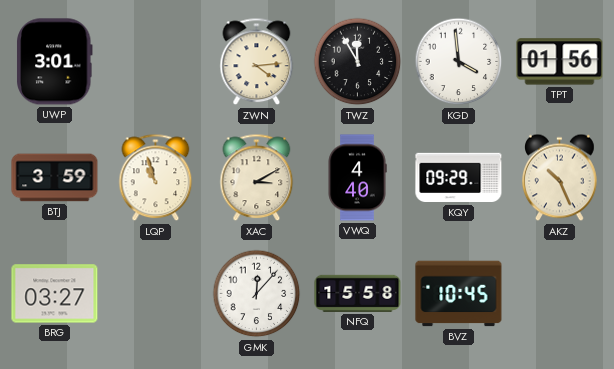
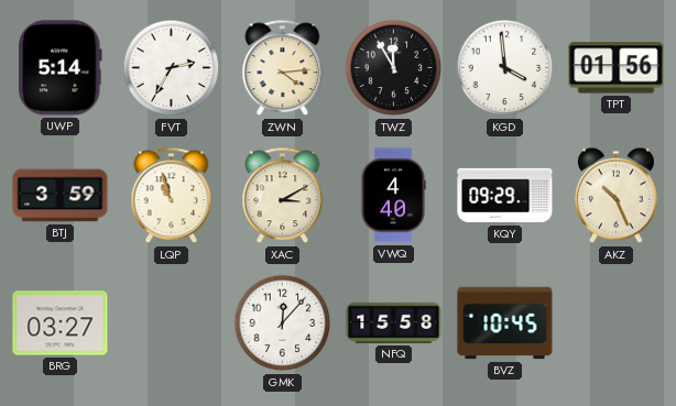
UWP: 3:01 -> 5:14
FVT: none -> 2:35
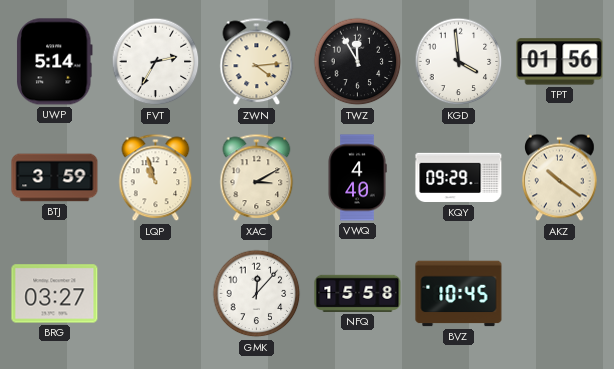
AKZ: 10:26 -> 10:21
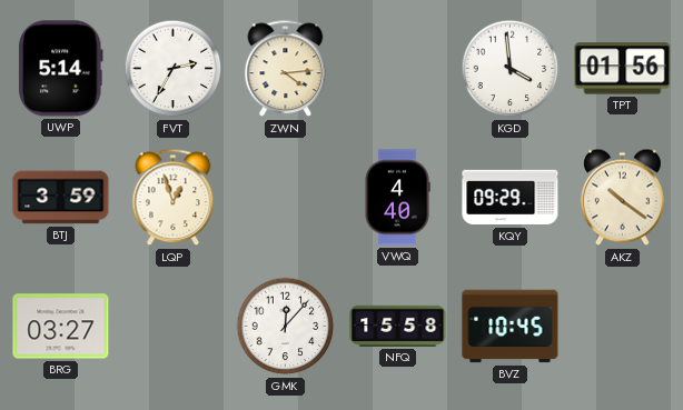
TWZ: 11:55 -> none
LQP: 10:57 -> 12:57
XAC: 3:10 -> none
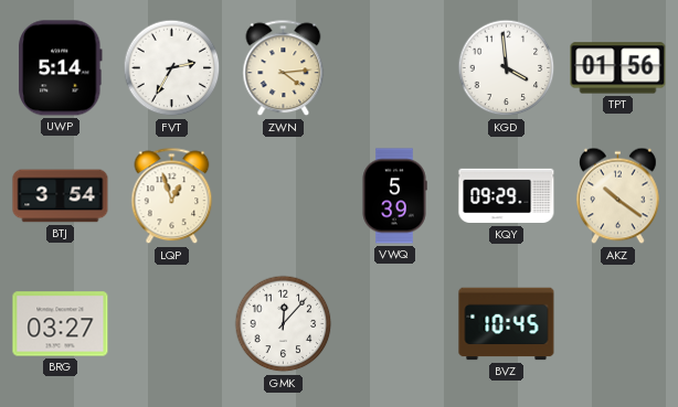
BTJ: 3:59 -> 3:54
VWQ: 4:40 -> 5:39
NFQ: 15:58 -> none
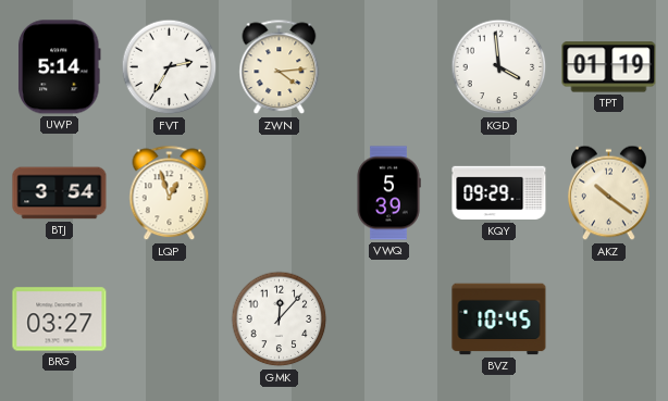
TPT: 01:56 -> 01:19
